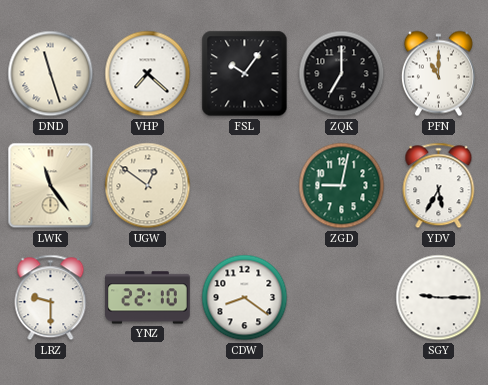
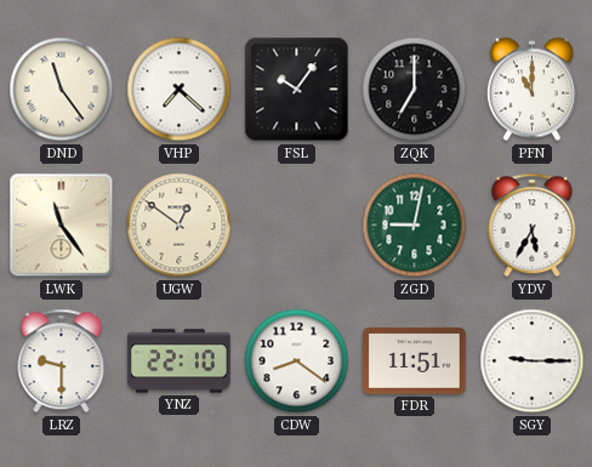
DND: 11:27 -> 11:24
FDR: none -> 11:51
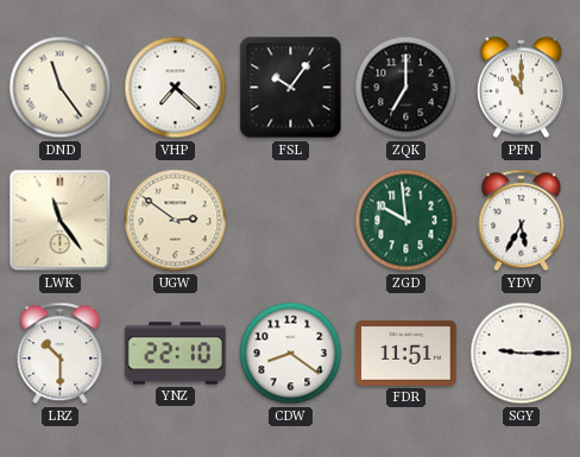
UGW: 12:51 -> 2:51
ZGD: 9:02 -> 9:59
LRZ: 9:30 -> 10:30
